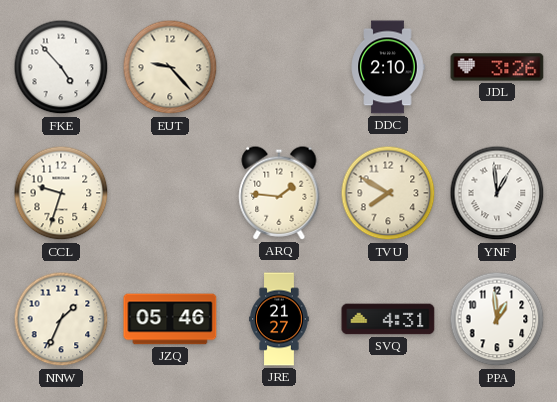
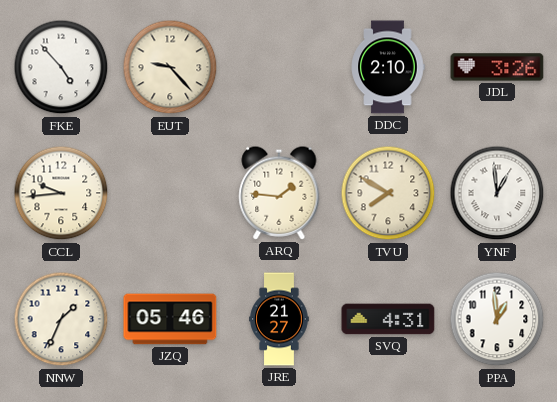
CCL: 9:33 -> 9:44
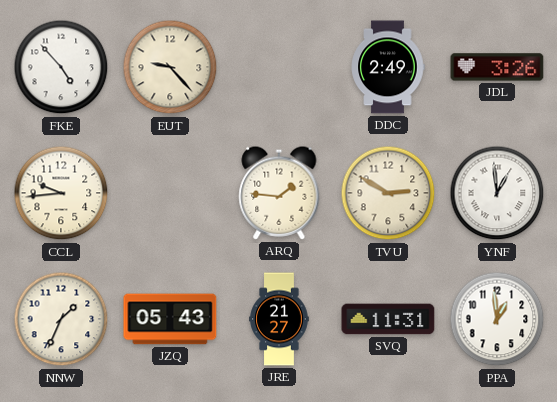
DDC: 2:10 -> 2:49
TVU: 7:50 -> 2:50
JZQ: 05:46 -> 05:43
SVQ: 4:31 -> 11:31
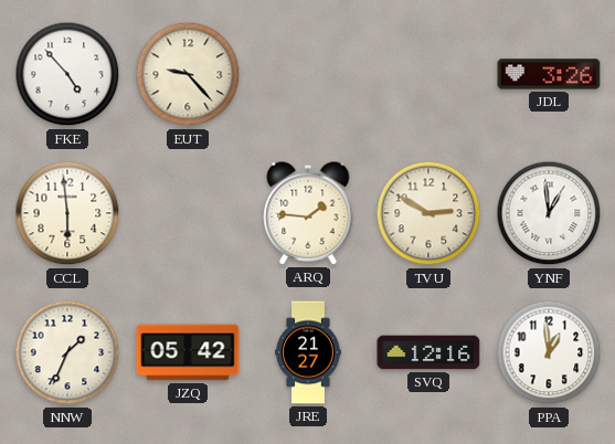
DDC: 2:49 -> none
CCL: 9:44 -> 5:59
JZQ: 05:43 -> 05:42
SVQ: 11:31 -> 12:16
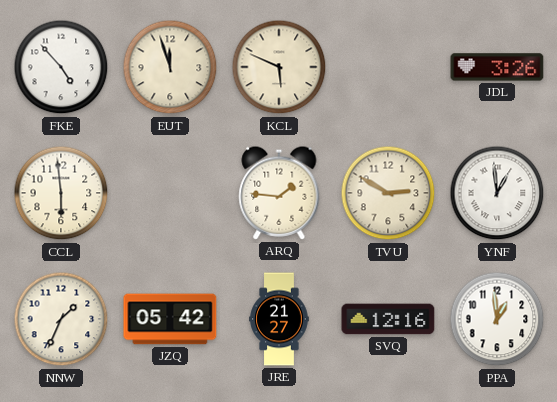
EUT: 9:23 -> 11:57
KCL: none -> 5:49
